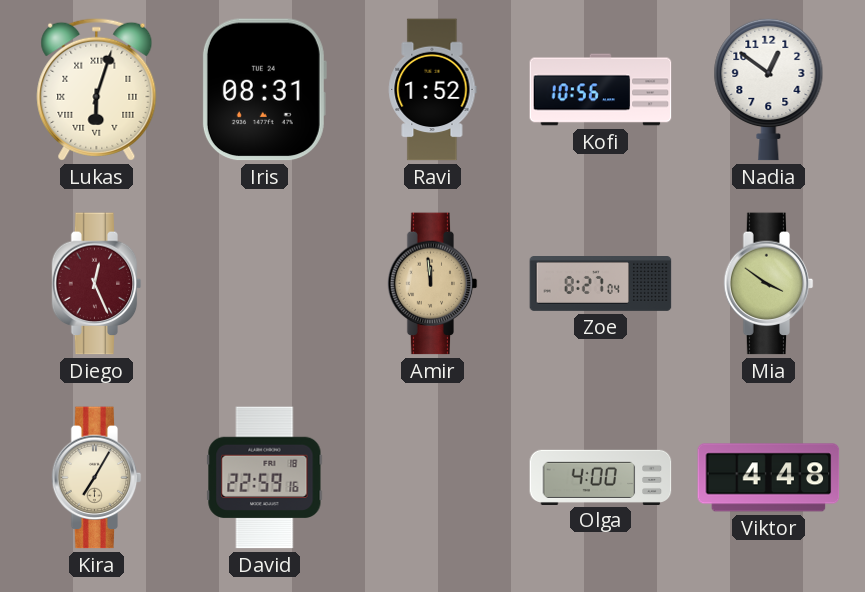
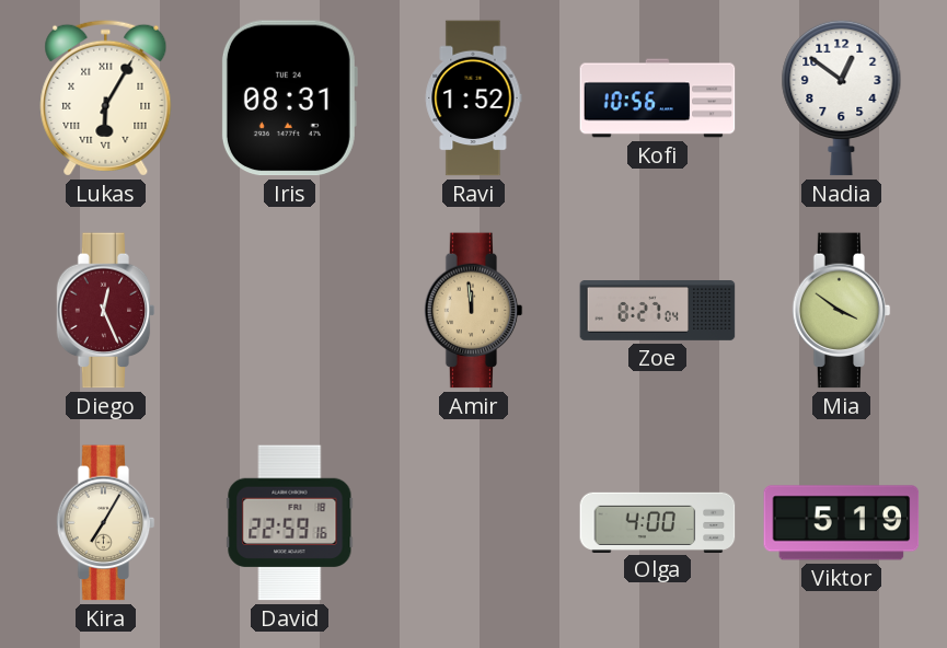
Lukas: 6:03 -> 6:05
Viktor: 4:48 -> 5:19
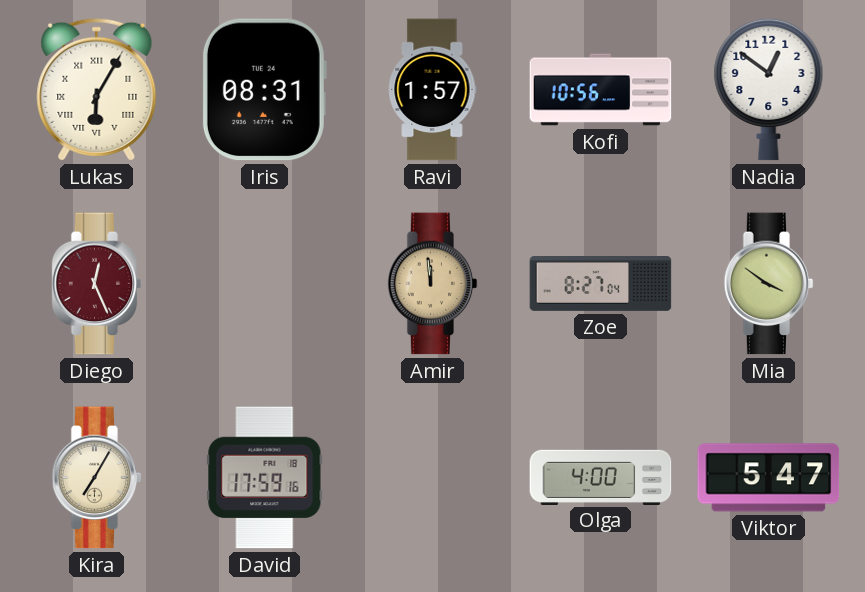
Ravi: 1:52 -> 1:57
David: 22:59 -> 17:59
Viktor: 5:19 -> 5:47
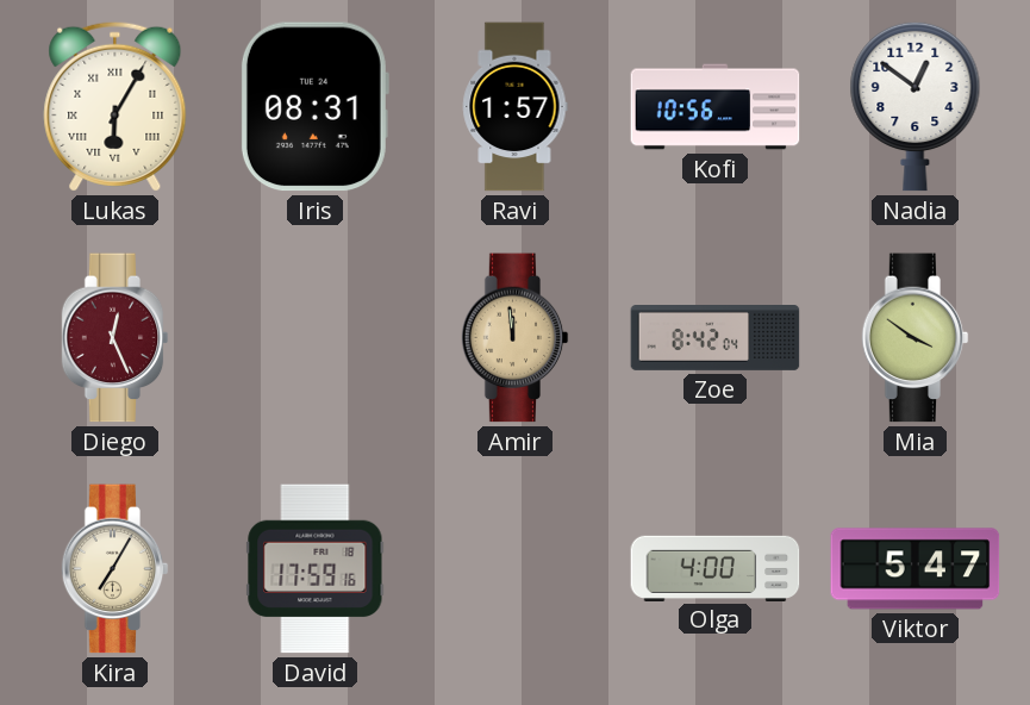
Zoe: 8:27 -> 8:42
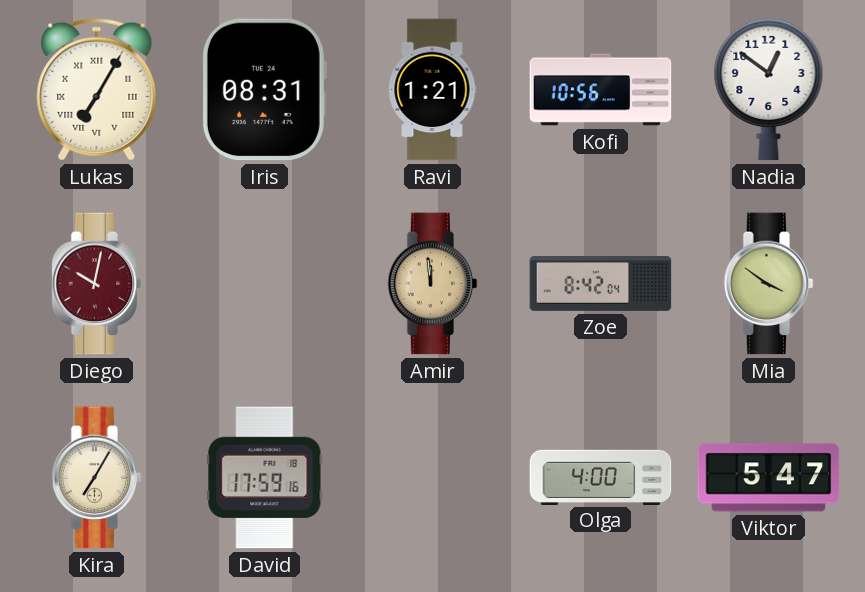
Lukas: 6:05 -> 7:05
Ravi: 1:57 -> 1:21
Diego: 12:26 -> 10:02
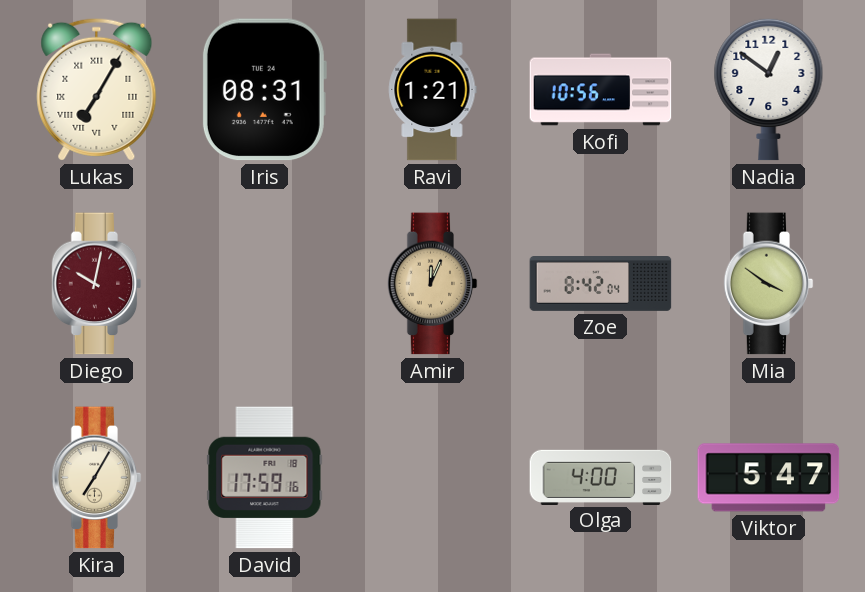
Amir: 11:59 -> 12:04
